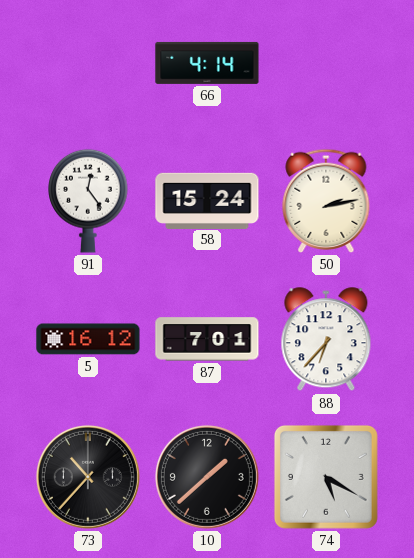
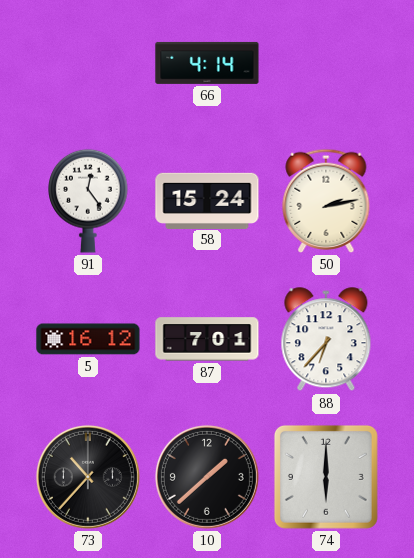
74: 5:20 -> 6:00
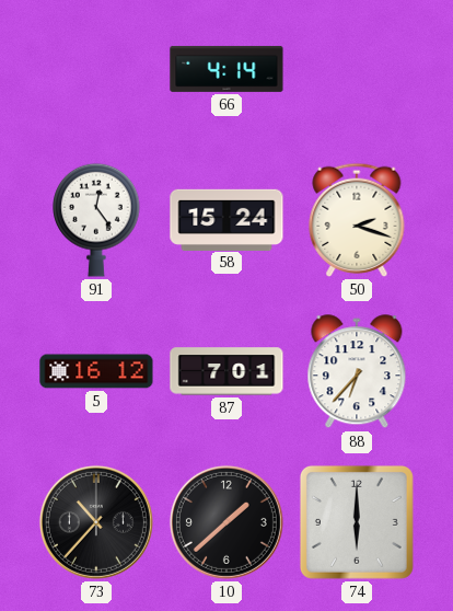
50: 2:13 -> 2:18
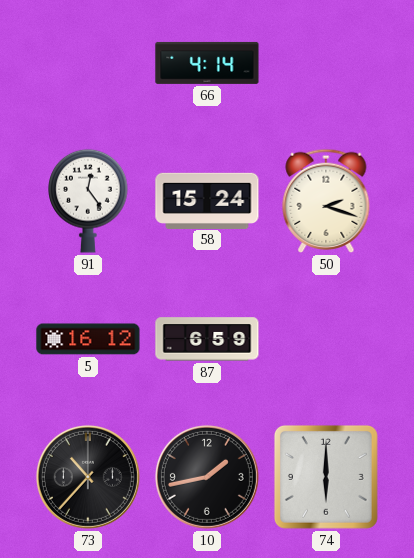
87: 7:01 -> 6:59
88: 6:37 -> none
10: 1:38 -> 1:43
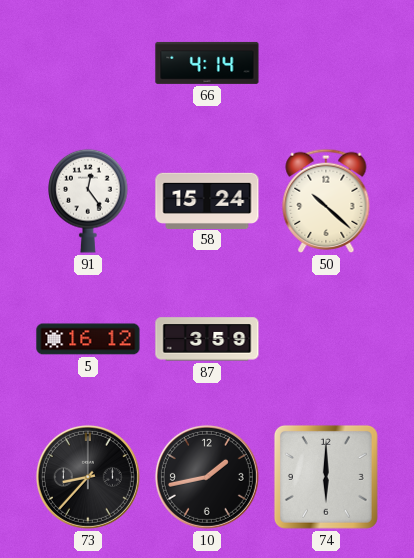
50: 2:18 -> 10:22
87: 6:59 -> 3:59
73: 10:37 -> 8:37
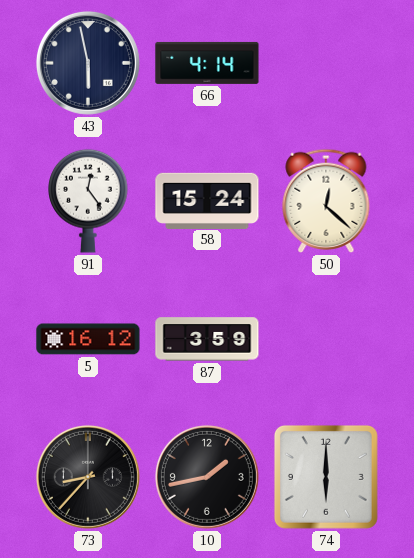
43: none -> 5:58
50: 10:22 -> 12:22
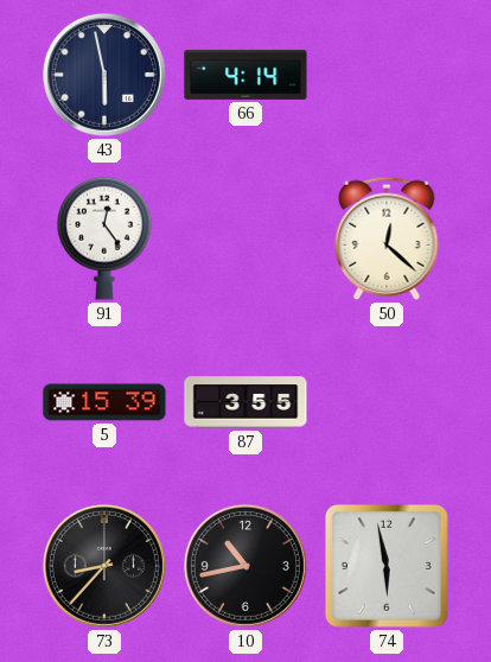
58: 15:24 -> none
5: 16:12 -> 15:39
87: 3:59 -> 3:55
10: 1:43 -> 10:43
74: 6:00 -> 5:58
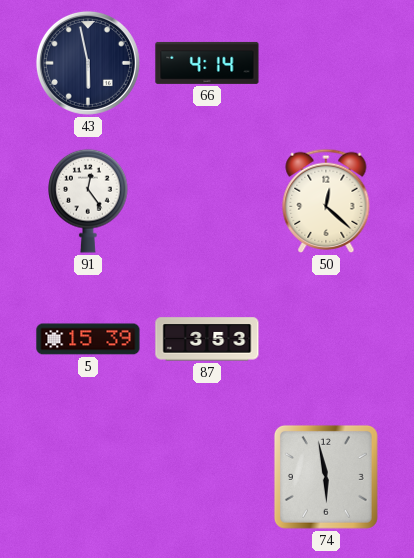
87: 3:55 -> 3:53
73: 8:37 -> none
10: 10:43 -> none
